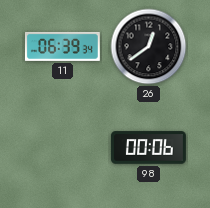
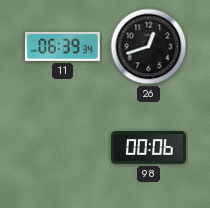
26: 12:39 -> 12:42
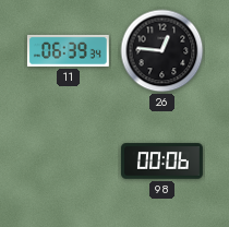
26: 12:42 -> 12:46
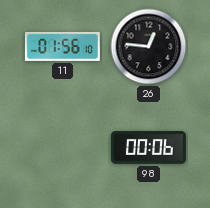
11: 06:39 -> 01:56
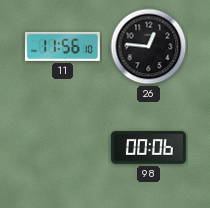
11: 01:56 -> 11:56
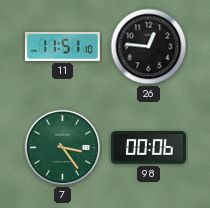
11: 11:56 -> 11:51
7: none -> 3:24
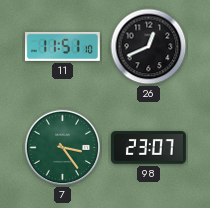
26: 12:46 -> 12:41
98: 00:06 -> 23:07
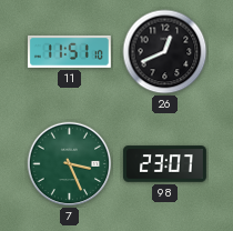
7: 3:24 -> 3:26
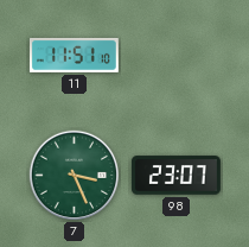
26: 12:41 -> none
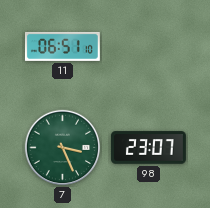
11: 11:51 -> 06:51
